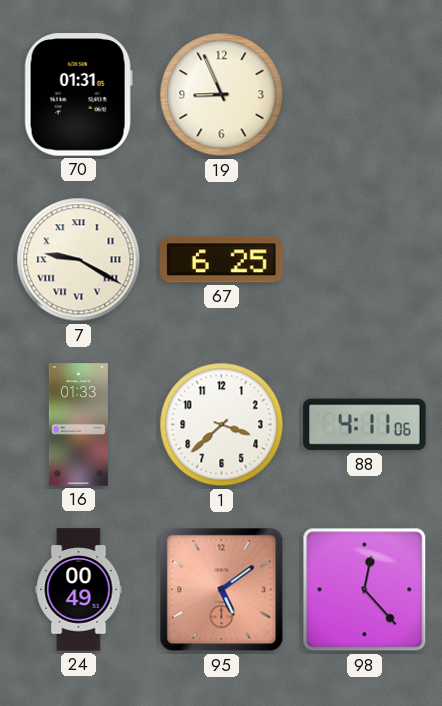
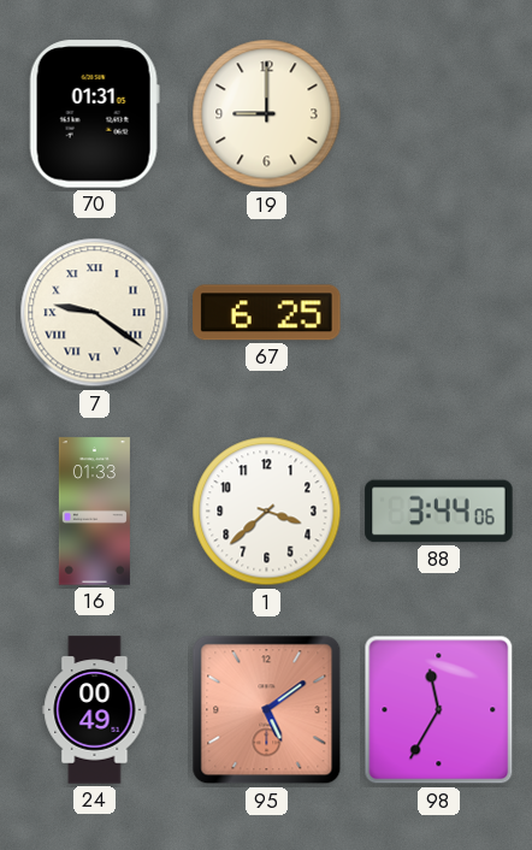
19: 8:56 -> 9:00
7: 9:20 -> 9:21
88: 4:11 -> 3:44
98: 12:23 -> 11:35
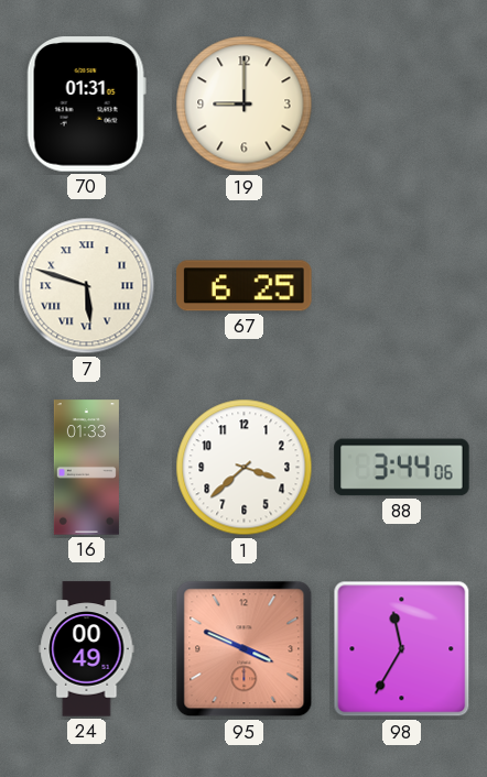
7: 9:21 -> 5:48
95: 5:09 -> 3:49
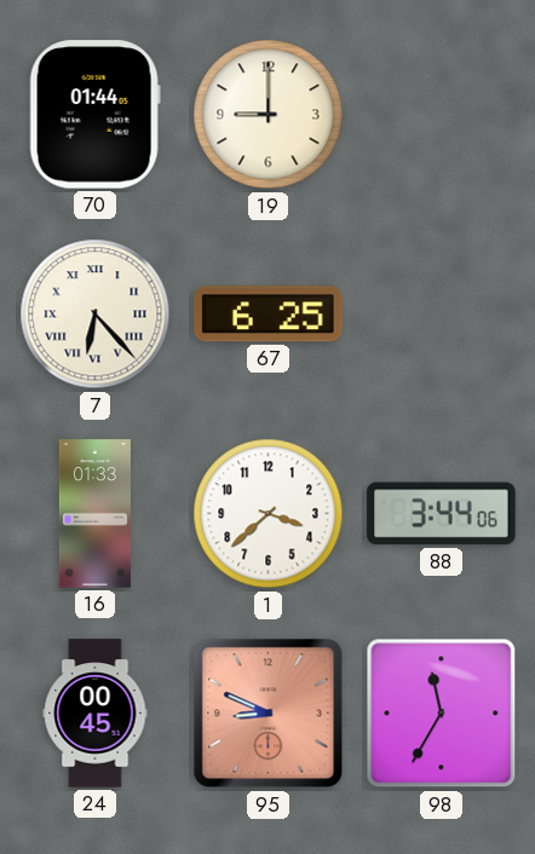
70: 01:31 -> 01:44
7: 5:48 -> 6:23
24: 00:49 -> 00:45
95: 3:49 -> 8:49
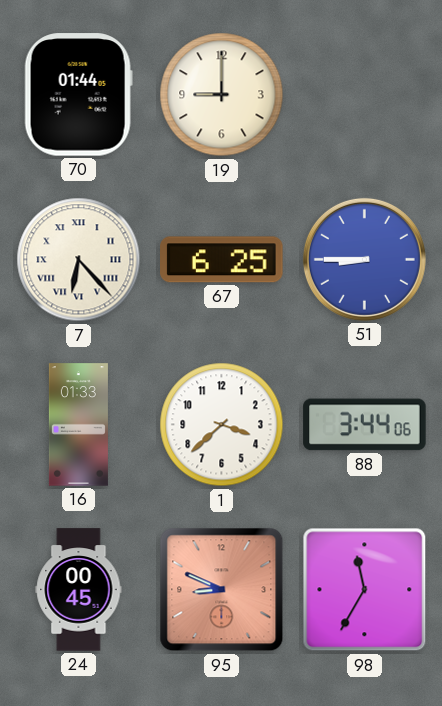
51: none -> 8:45
